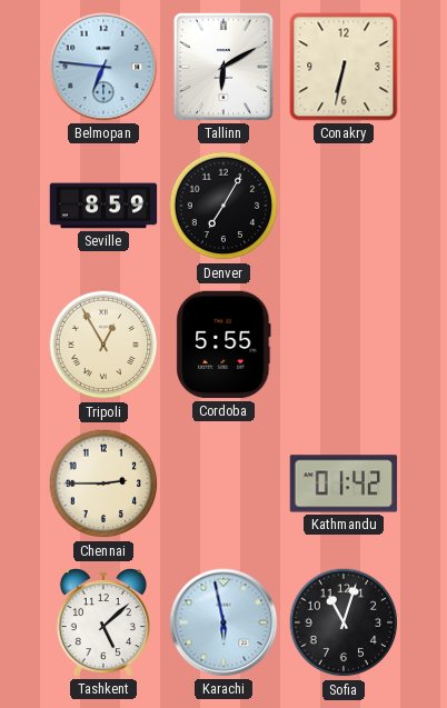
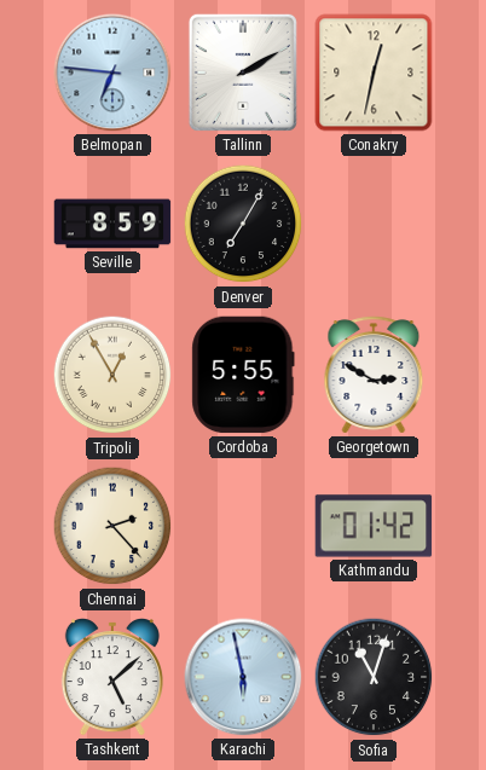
Tallinn: 6:10 -> 2:10
Conakry: 6:32 -> 12:32
Georgetown: none -> 2:50
Chennai: 2:45 -> 2:23
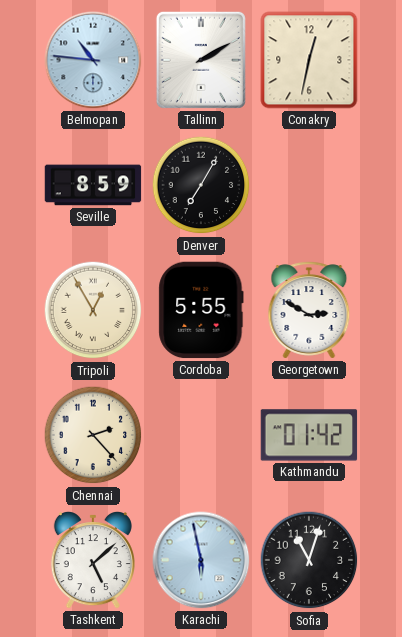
Belmopan: 6:46 -> 10:46
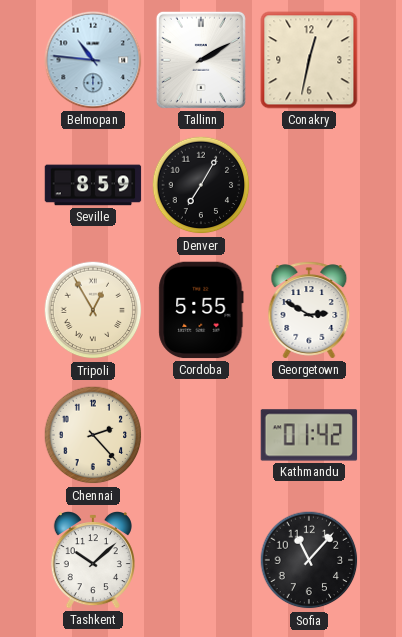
Tashkent: 5:08 -> 10:08
Karachi: 5:58 -> none
Sofia: 11:03 -> 11:07
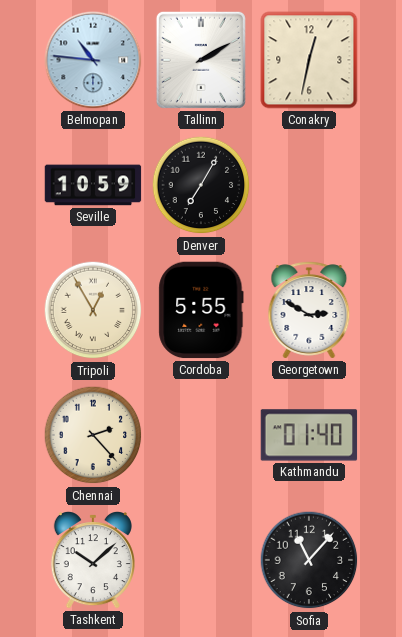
Seville: 8:59 -> 10:59
Kathmandu: 01:42 -> 01:40
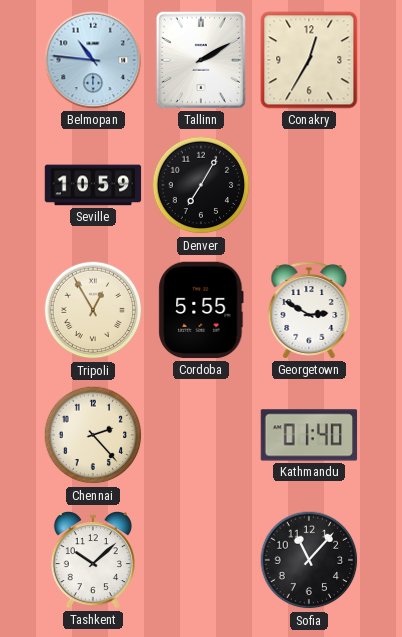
Conakry: 12:32 -> 12:35
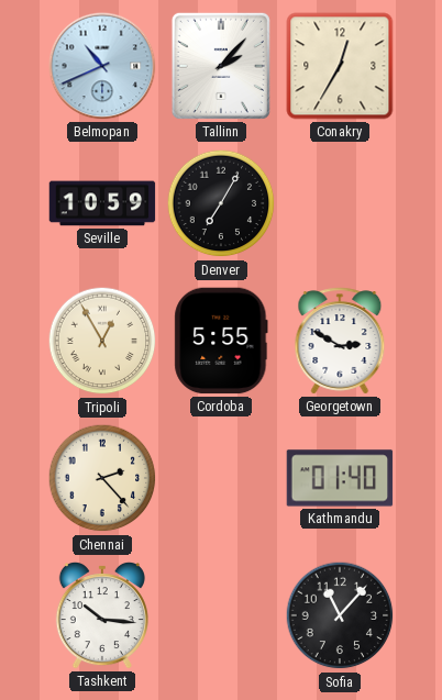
Belmopan: 10:46 -> 10:41
Tallinn: 2:10 -> 2:07
Tashkent: 10:08 -> 10:16
